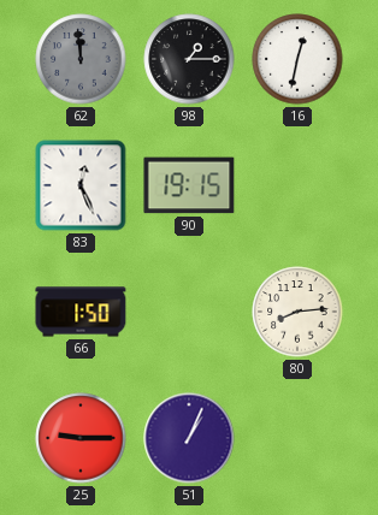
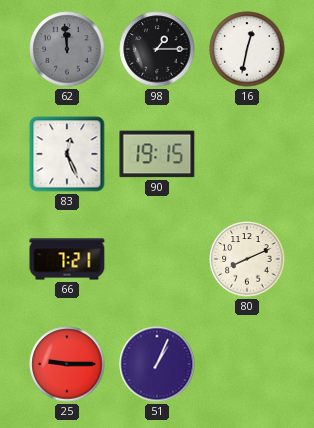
66: 1:50 -> 7:21
80: 8:14 -> 8:11
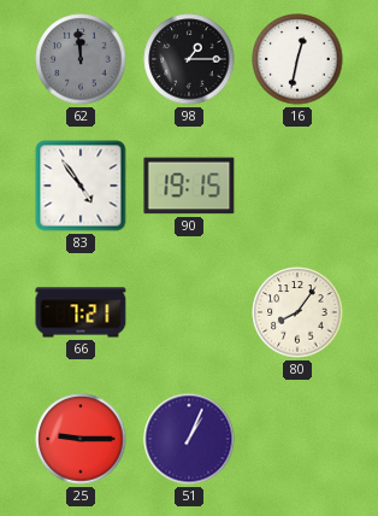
83: 12:26 -> 4:54
80: 8:11 -> 8:06
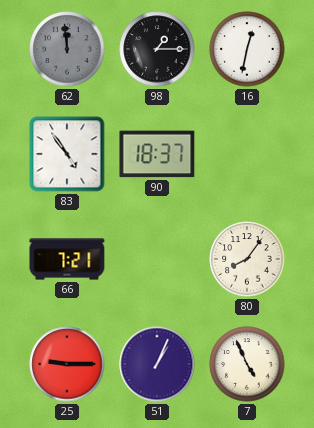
90: 19:15 -> 18:37
7: none -> 4:56
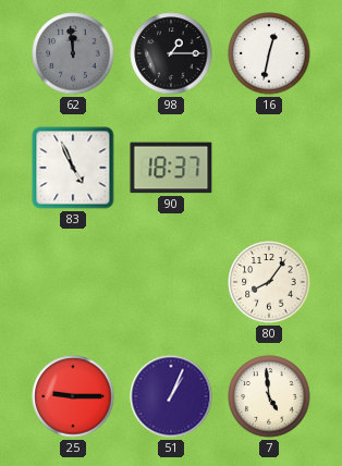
83: 4:54 -> 4:56
66: 7:21 -> none
7: 4:56 -> 4:59
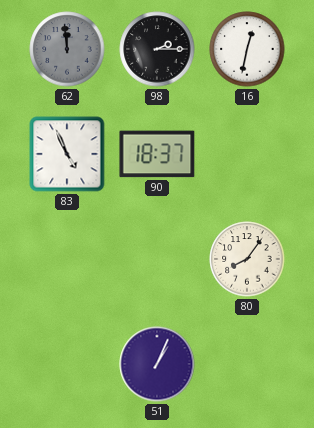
98: 1:15 -> 2:15
25: 9:15 -> none
7: 4:59 -> none
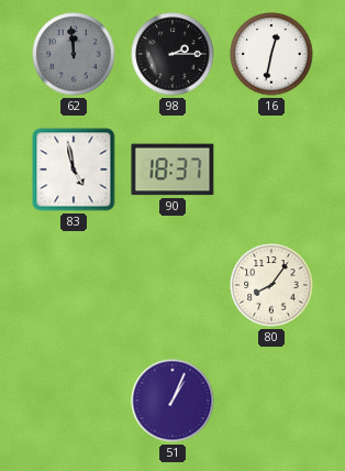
83: 4:56 -> 4:58
